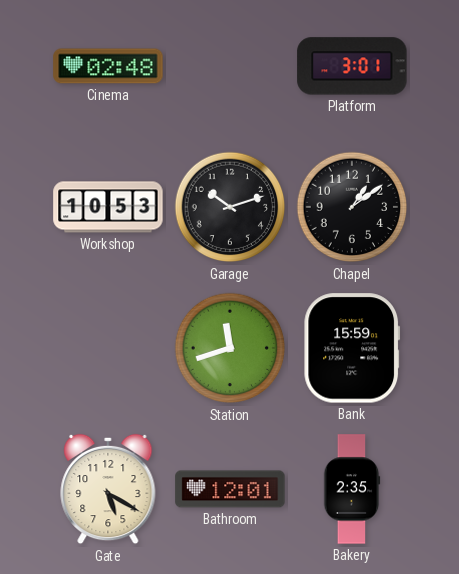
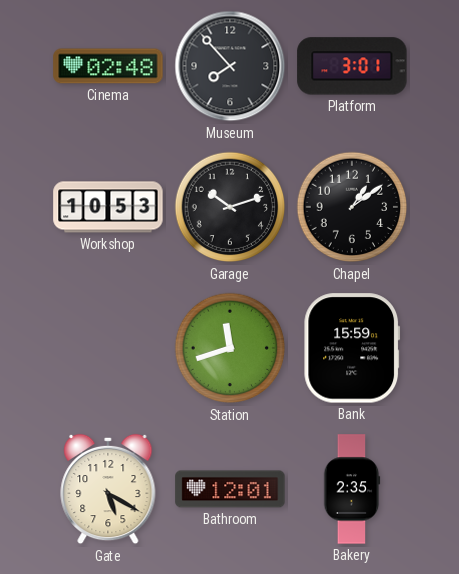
Museum: none -> 7:53
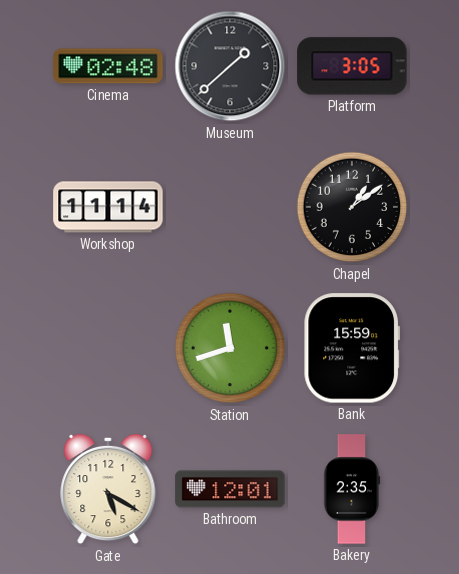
Museum: 7:53 -> 1:38
Platform: 3:01 -> 3:05
Workshop: 10:53 -> 11:14
Garage: 10:12 -> none
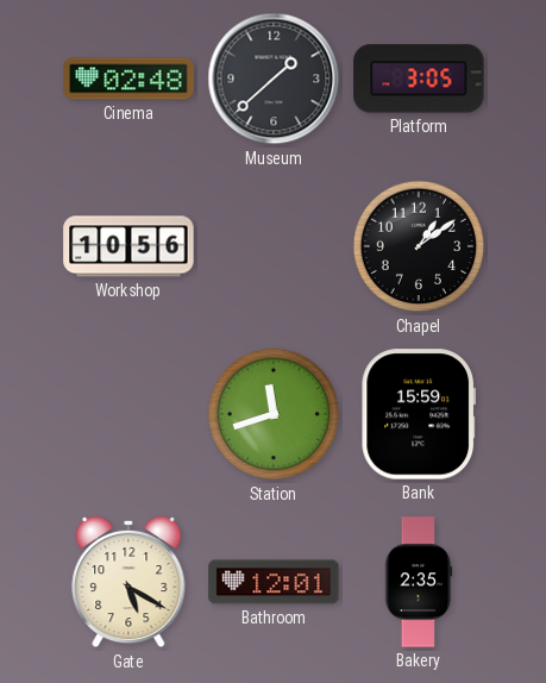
Workshop: 11:14 -> 10:56
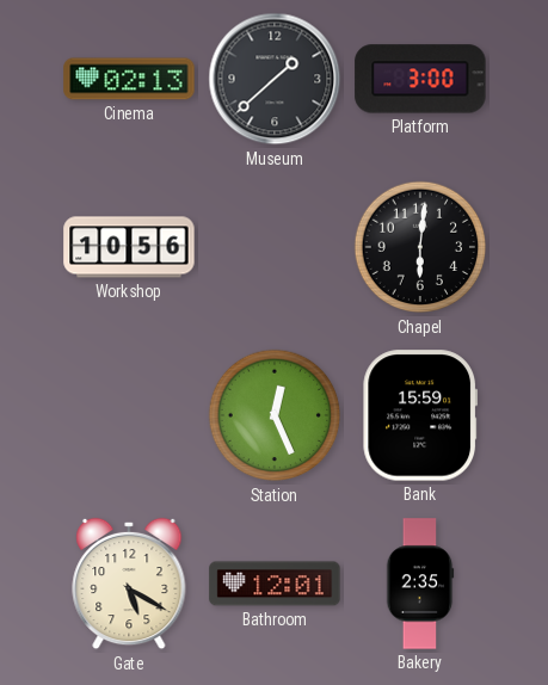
Cinema: 02:48 -> 02:13
Platform: 3:05 -> 3:00
Chapel: 1:09 -> 6:01
Station: 11:42 -> 12:26
